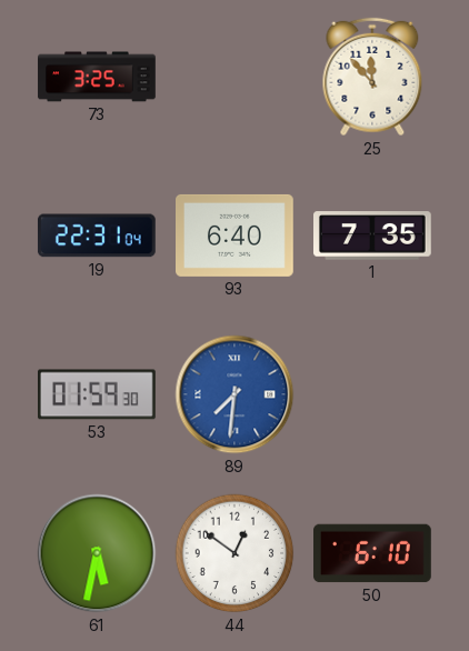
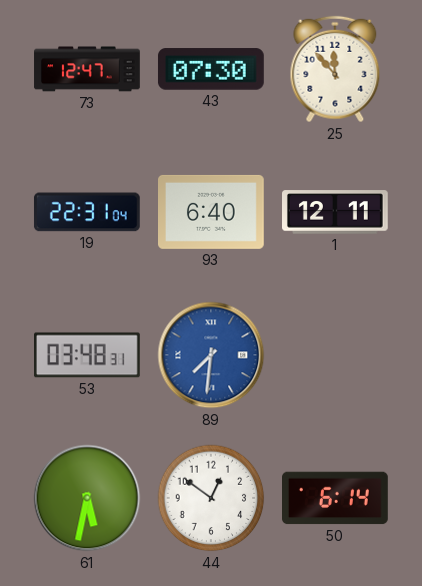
73: 3:25 -> 12:47
43: none -> 07:30
1: 7:35 -> 12:11
53: 01:59 -> 03:48
50: 6:10 -> 6:14
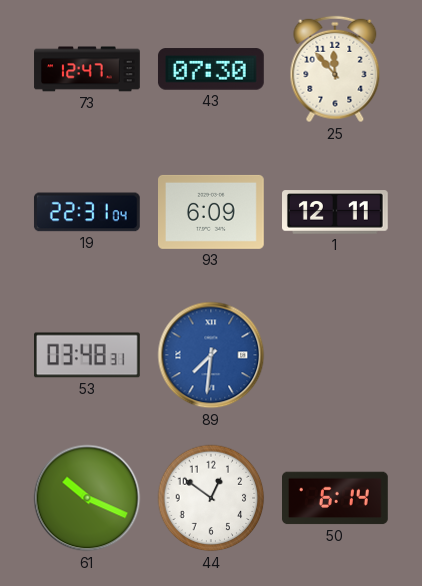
93: 6:40 -> 6:09
61: 5:32 -> 10:19
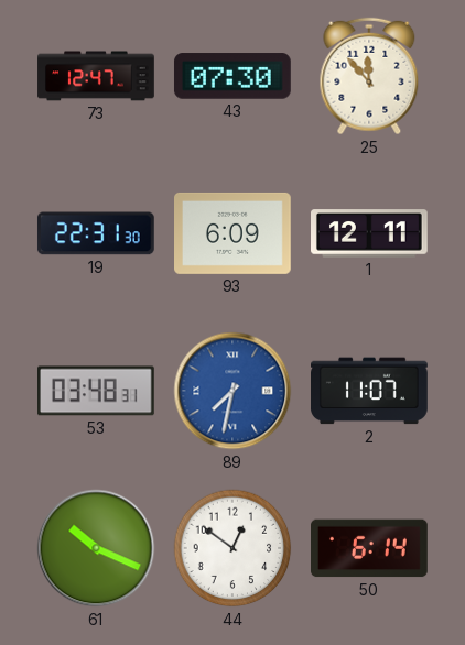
19: 22:31:04 -> 22:31:30
89: 7:31 -> 7:32
2: none -> 11:07
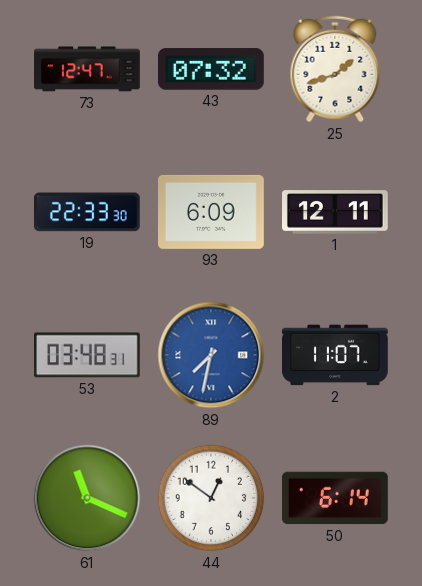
43: 07:30 -> 07:32
25: 11:53 -> 1:42
19: 22:31 -> 22:33
61: 10:19 -> 11:19
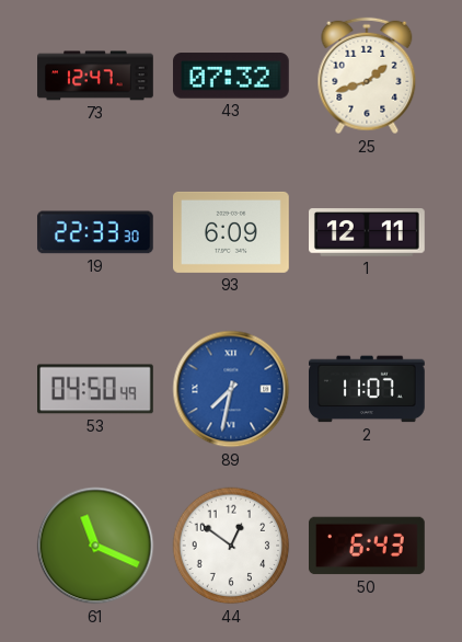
53: 03:48 -> 04:50
50: 6:14 -> 6:43
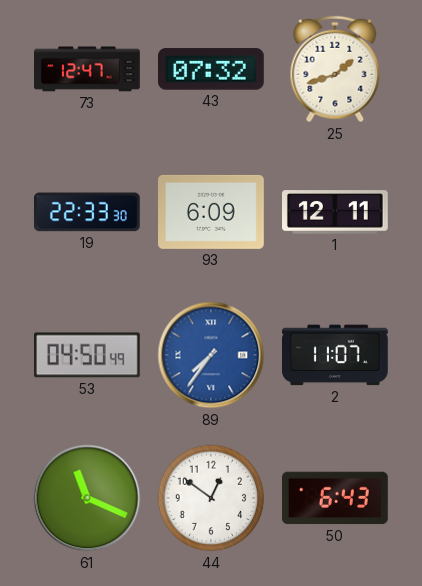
89: 7:32 -> 7:36
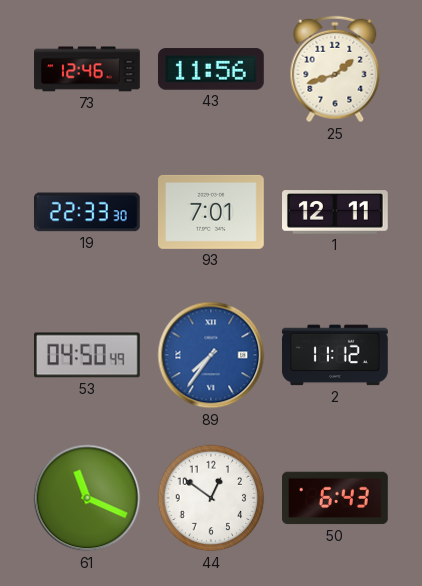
73: 12:47 -> 12:46
43: 07:32 -> 11:56
93: 6:09 -> 7:01
2: 11:07 -> 11:12
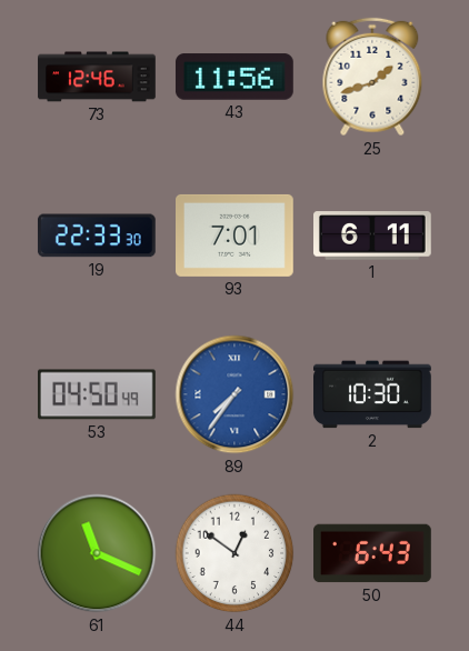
1: 12:11 -> 6:11
2: 11:12 -> 10:30
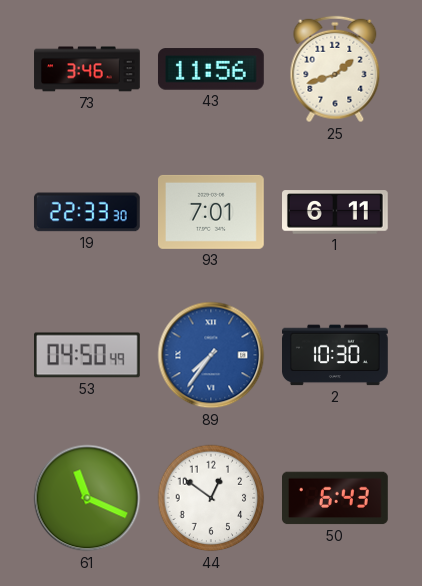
73: 12:46 -> 3:46
